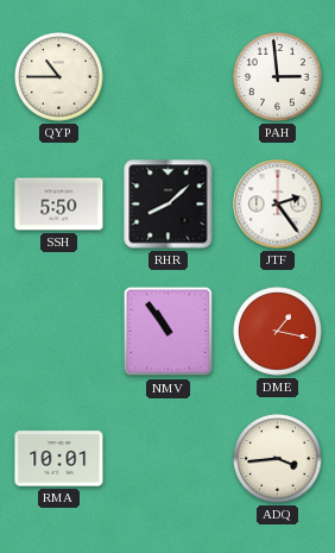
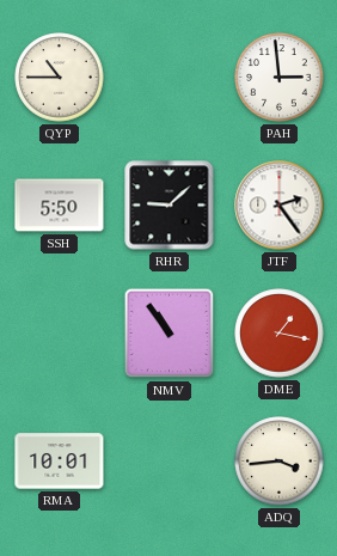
RHR: 8:08 -> 9:08
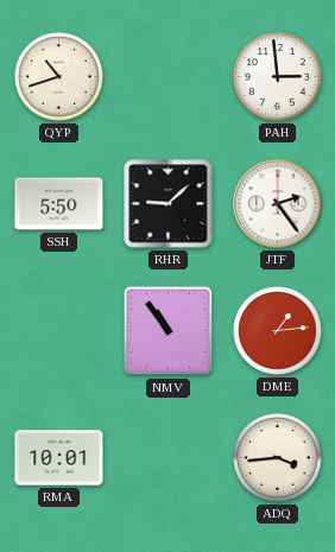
QYP: 10:45 -> 10:42
DME: 1:17 -> 1:14
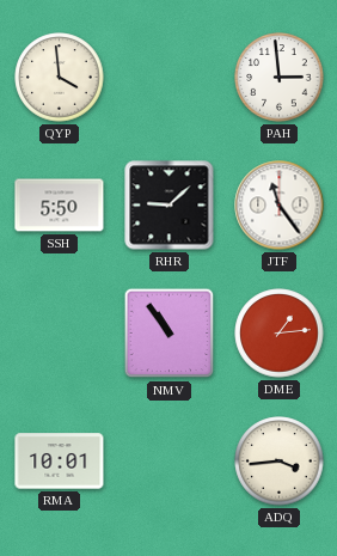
QYP: 10:42 -> 3:59
JTF: 2:24 -> 11:24
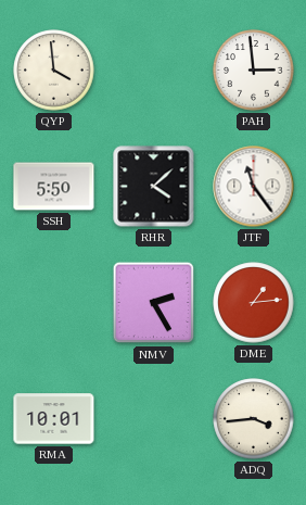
RHR: 9:08 -> 4:08
NMV: 10:54 -> 2:25
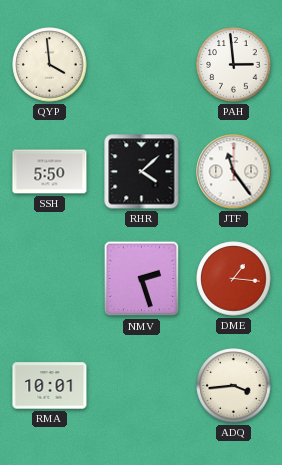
NMV: 2:25 -> 2:27
DME: 1:14 -> 1:16
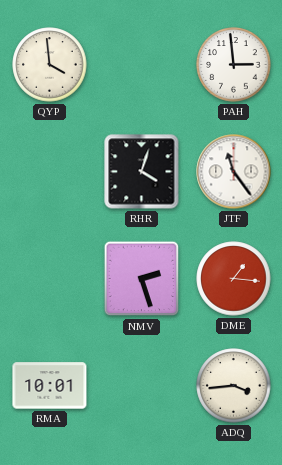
SSH: 5:50 -> none
RHR: 4:08 -> 4:03
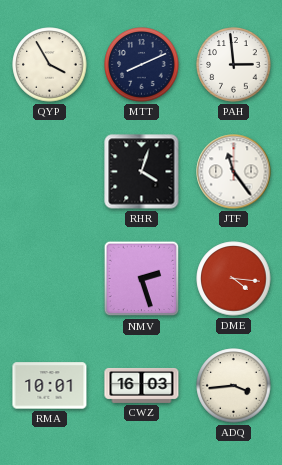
QYP: 3:59 -> 3:55
MTT: none -> 8:11
DME: 1:16 -> 4:16
CWZ: none -> 16:03
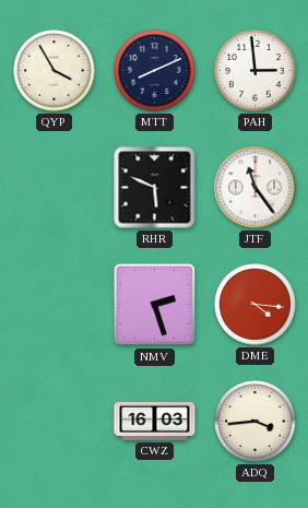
RHR: 4:03 -> 5:49
RMA: 10:01 -> none
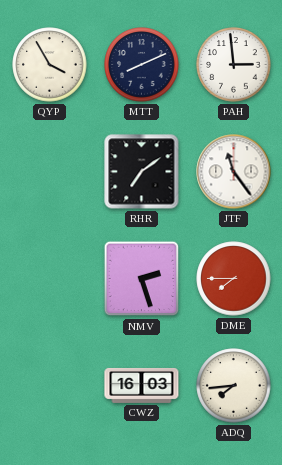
RHR: 5:49 -> 7:09
DME: 4:16 -> 7:45
ADQ: 3:44 -> 7:44
